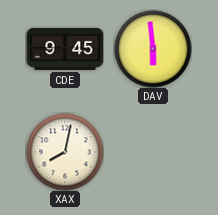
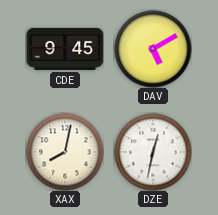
DAV: 5:59 -> 5:10
DZE: none -> 12:32
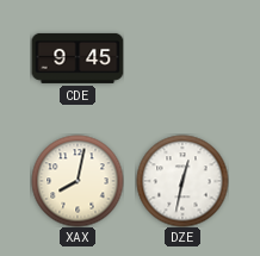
DAV: 5:10 -> none
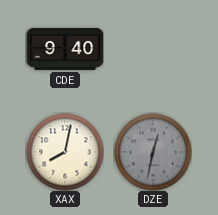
CDE: 9:45 -> 9:40
DZE dial: white -> grey
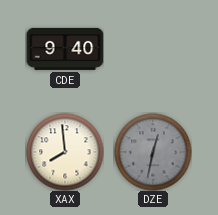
XAX: 8:02 -> 7:59
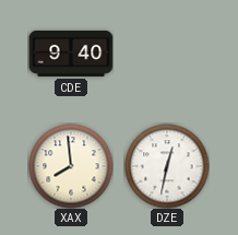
DZE dial: grey -> white
